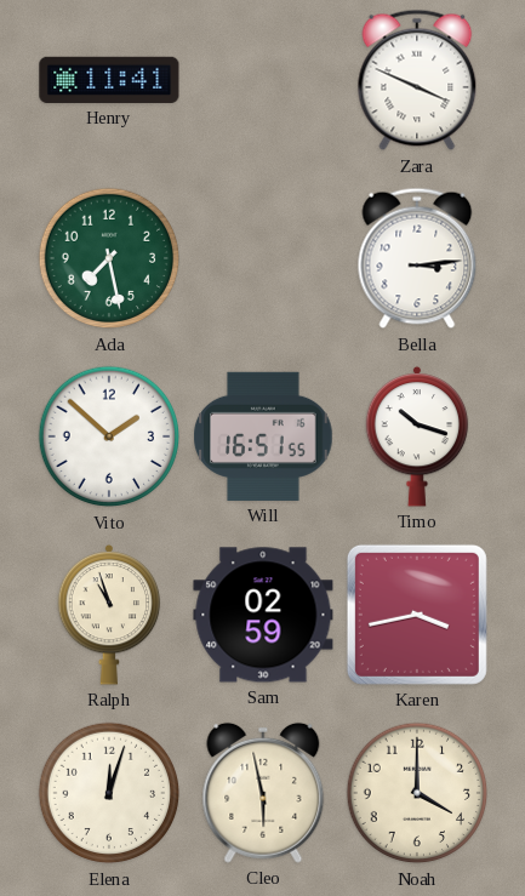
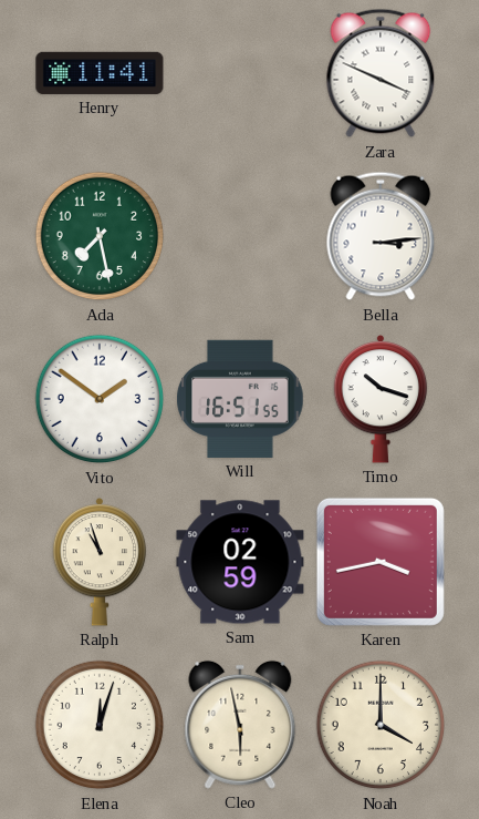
Vito: 1:52 -> 1:51
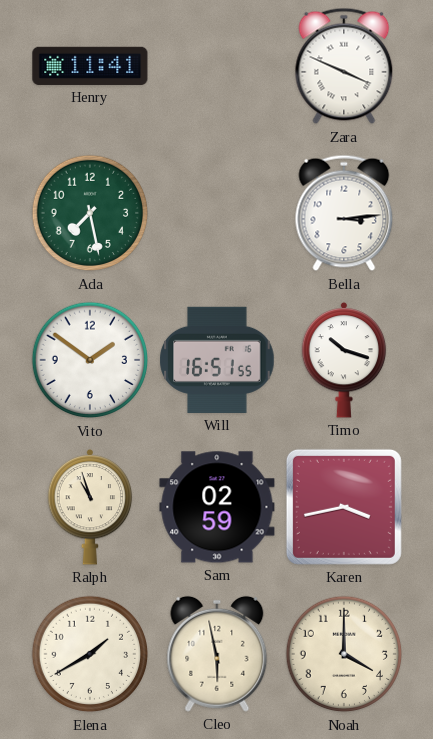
Elena: 12:03 -> 1:40
